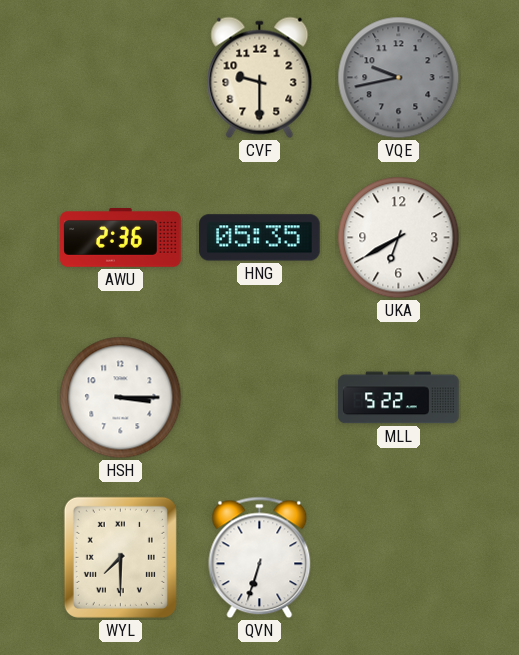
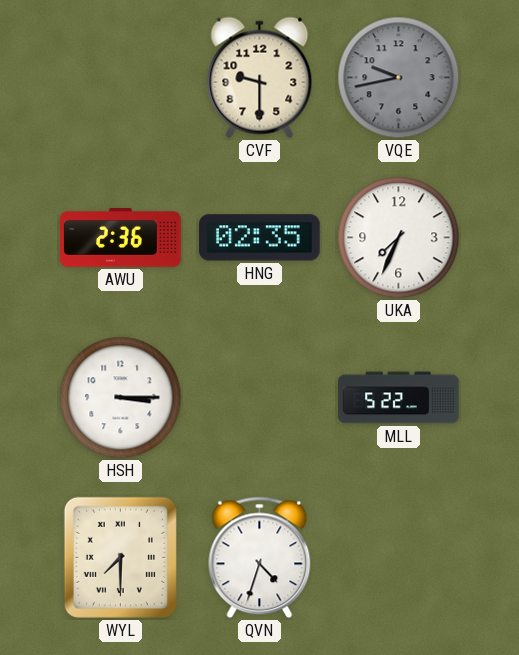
HNG: 05:35 -> 02:35
UKA: 6:40 -> 7:34
QVN: 6:33 -> 4:33
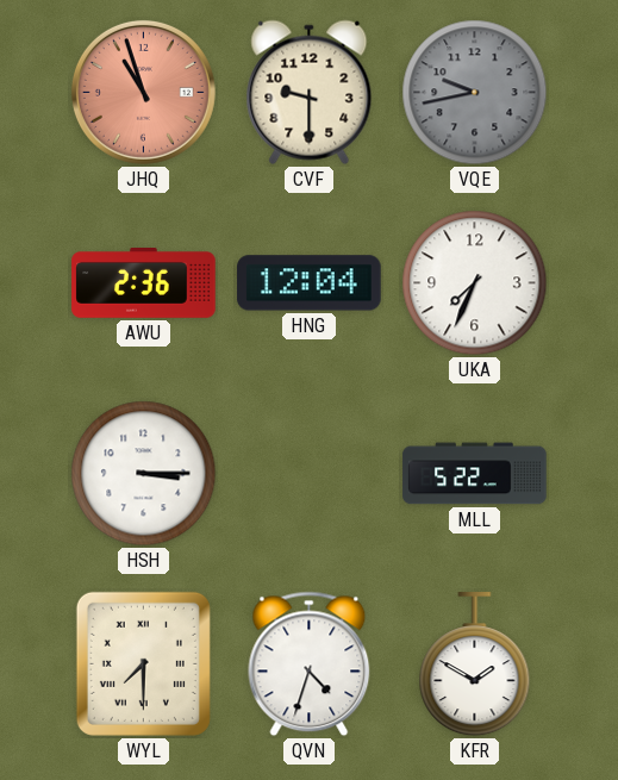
JHQ: none -> 10:57
HNG: 02:35 -> 12:04
KFR: none -> 1:50
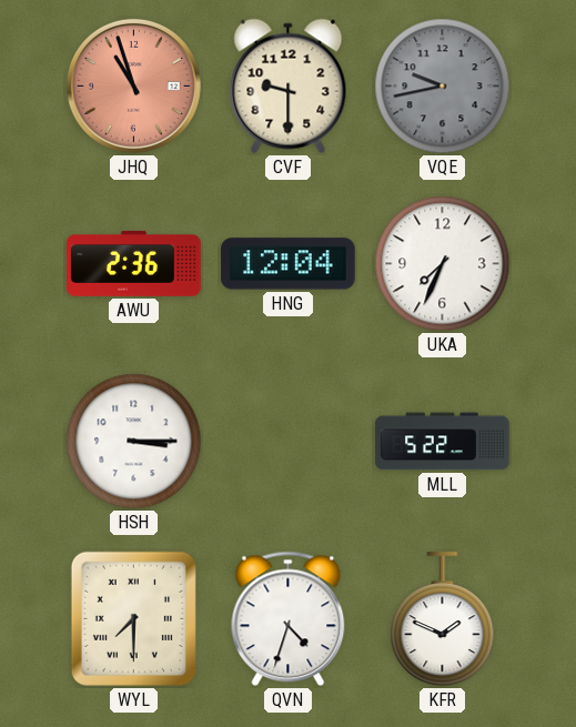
KFR: 1:50 -> 1:49
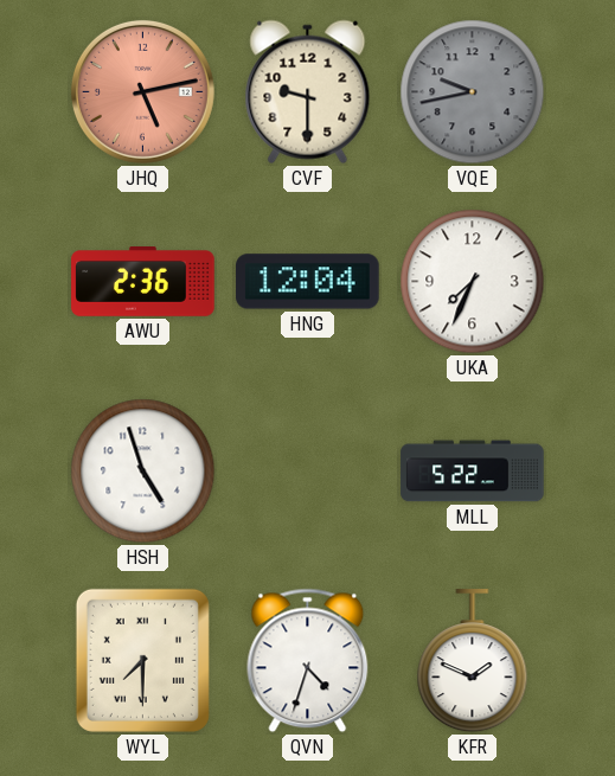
JHQ: 10:57 -> 5:13
HSH: 3:15 -> 4:57
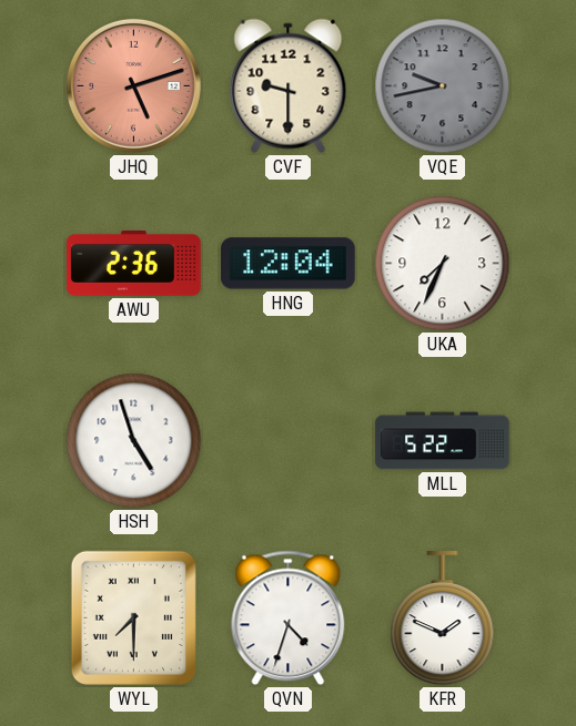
JHQ: 5:13 -> 5:12
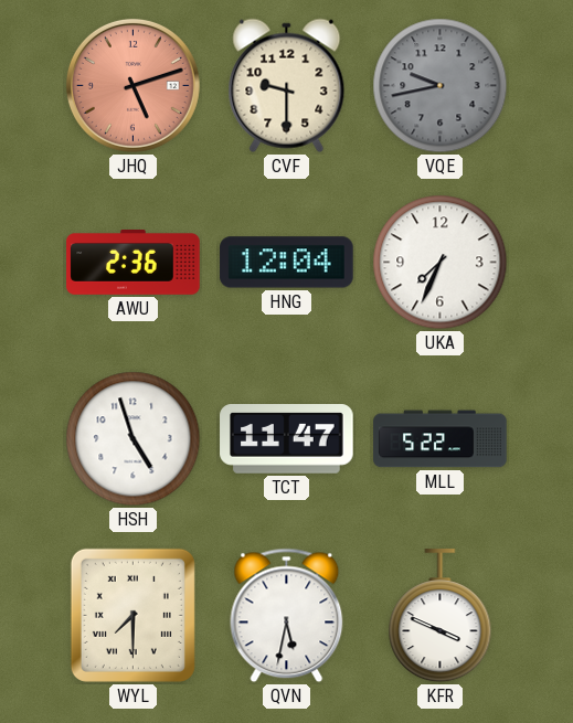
TCT: none -> 11:47
QVN: 4:33 -> 5:32
KFR: 1:49 -> 3:49
